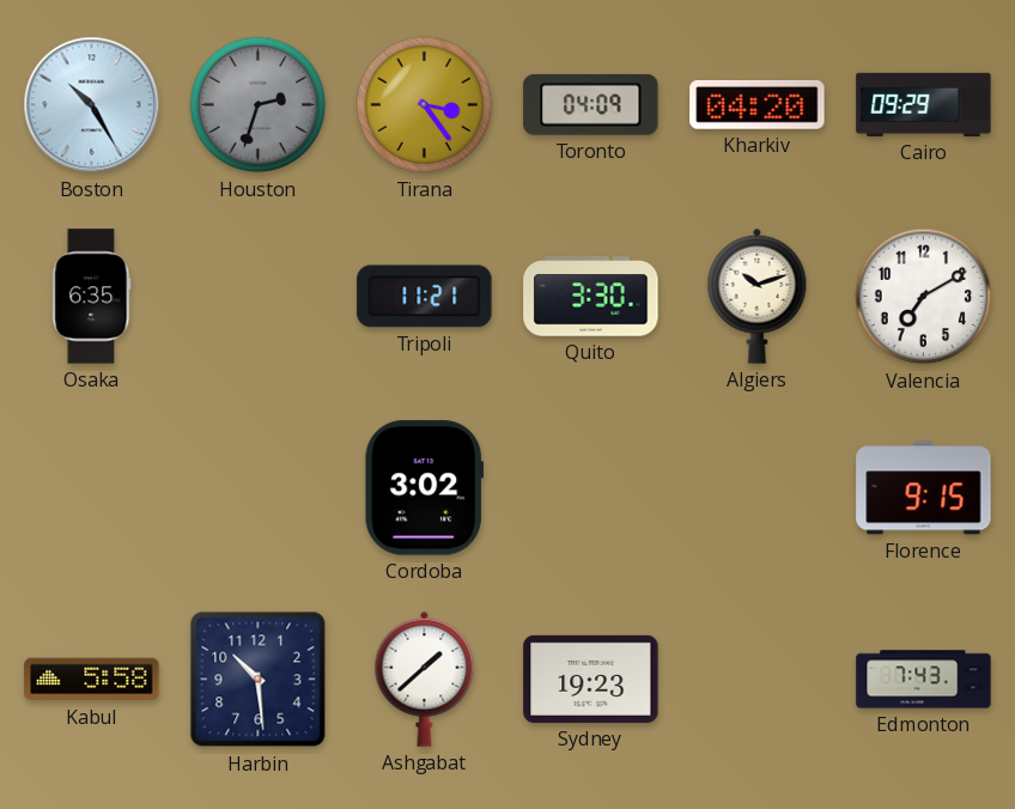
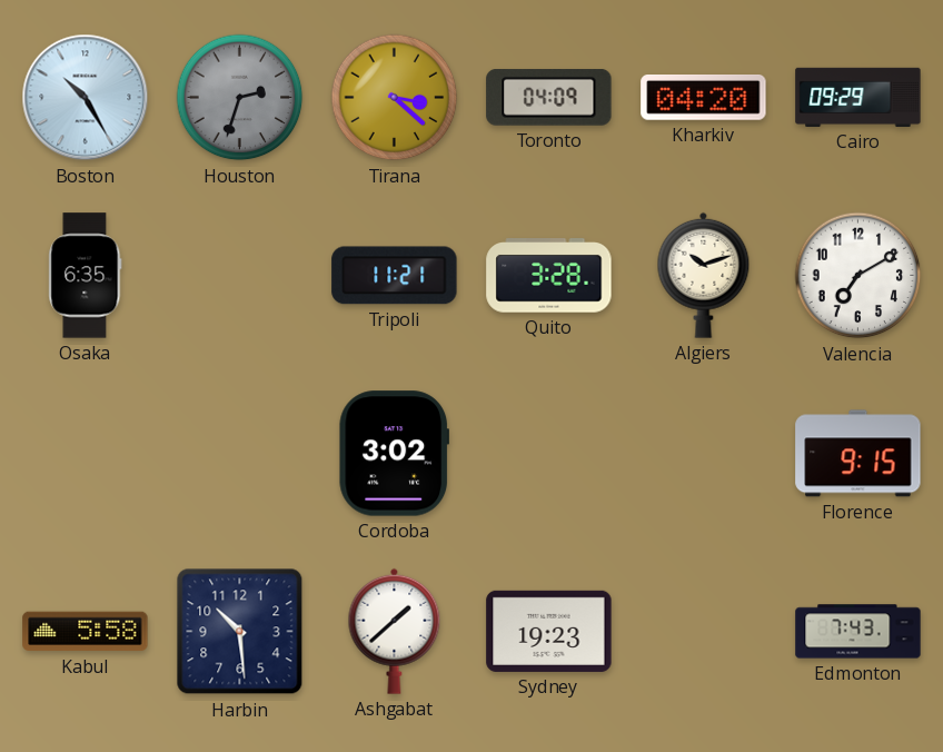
Tirana: 3:24 -> 3:22
Quito: 3:30 -> 3:28
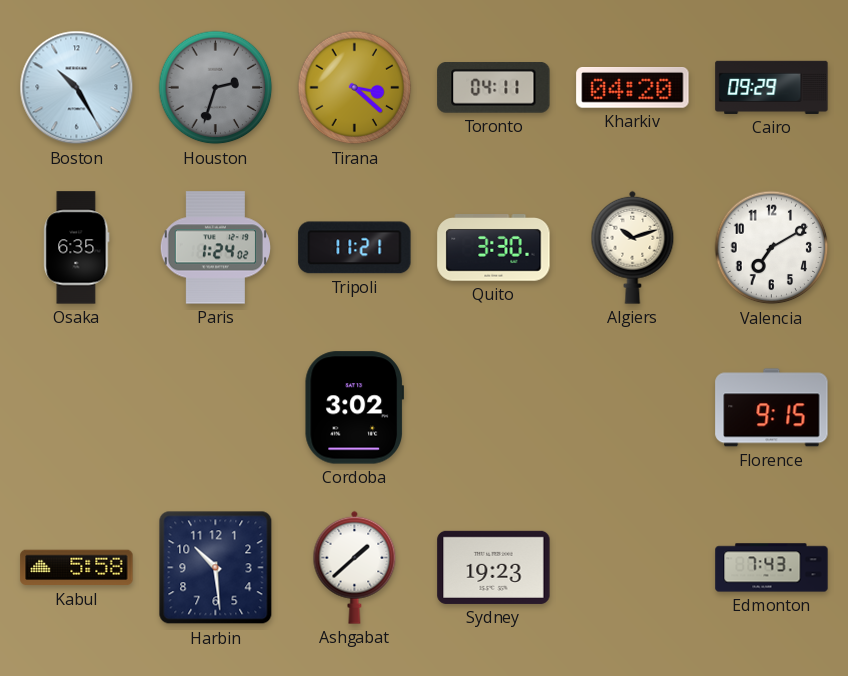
Toronto: 04:09 -> 04:11
Paris: none -> 1:24
Quito: 3:28 -> 3:30
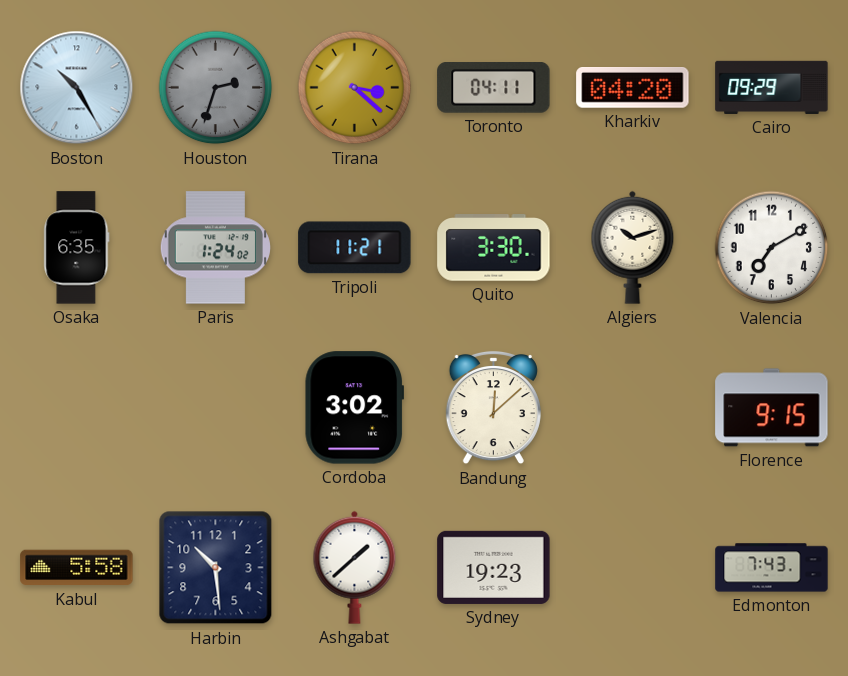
Bandung: none -> 12:08
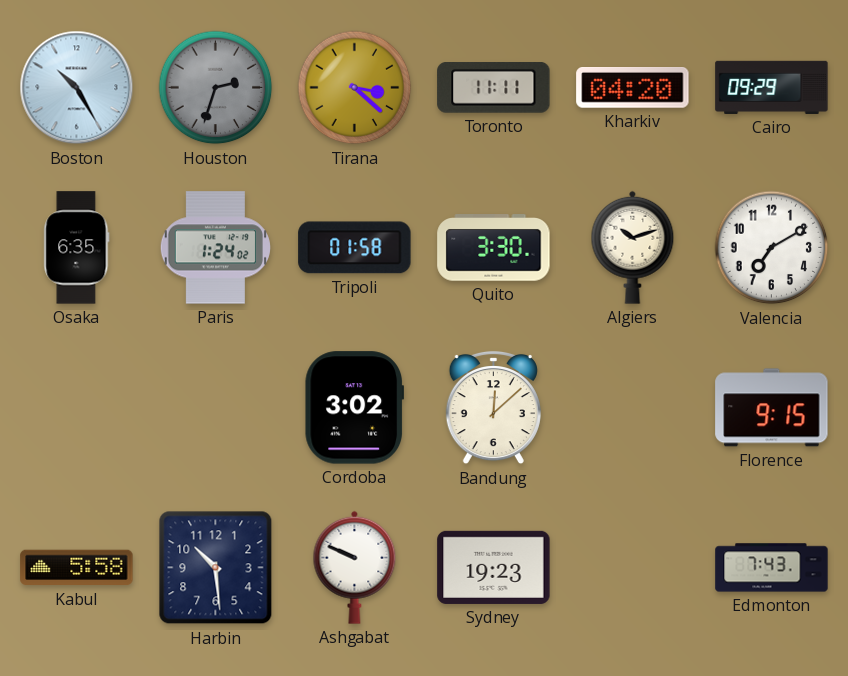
Toronto: 04:11 -> 11:11
Tripoli: 11:21 -> 01:58
Ashgabat: 1:38 -> 9:49
